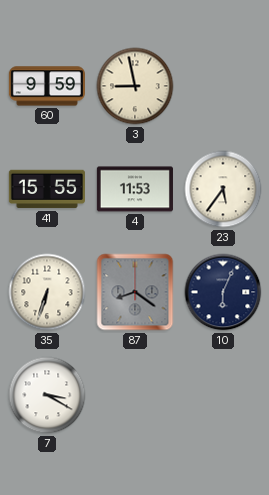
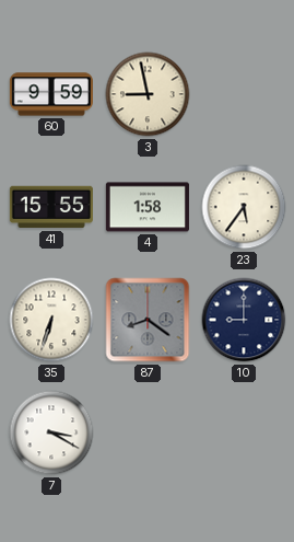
4: 11:53 -> 1:58
10: 6:04 -> 9:00
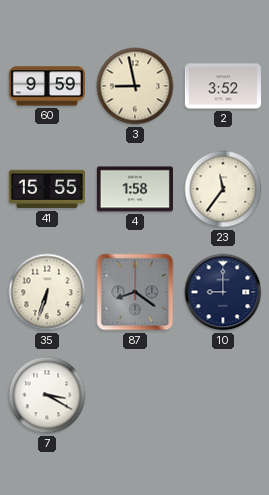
2: none -> 3:52
23: 5:36 -> 11:36
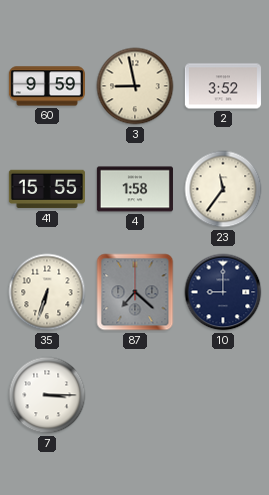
87: 8:21 -> 7:22
7: 3:20 -> 3:15
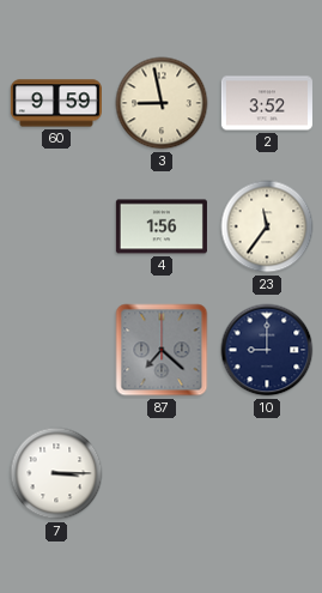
41: 15:55 -> none
4: 1:58 -> 1:56
35: 6:33 -> none
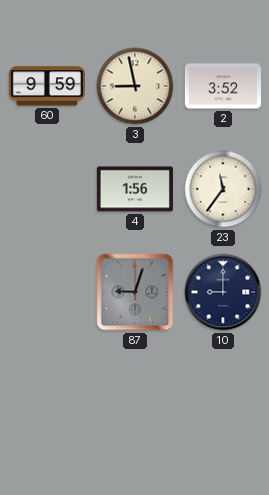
87: 7:22 -> 9:03
7: 3:15 -> none
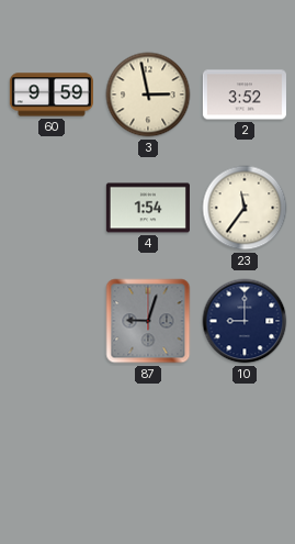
3: 8:58 -> 2:58
4: 1:56 -> 1:54
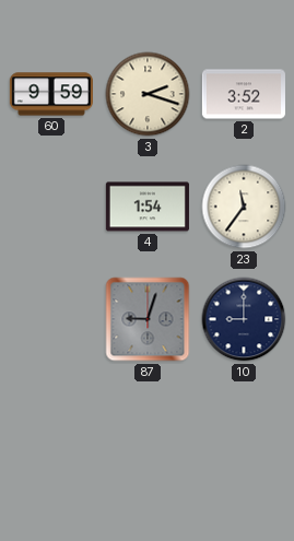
3: 2:58 -> 2:18
